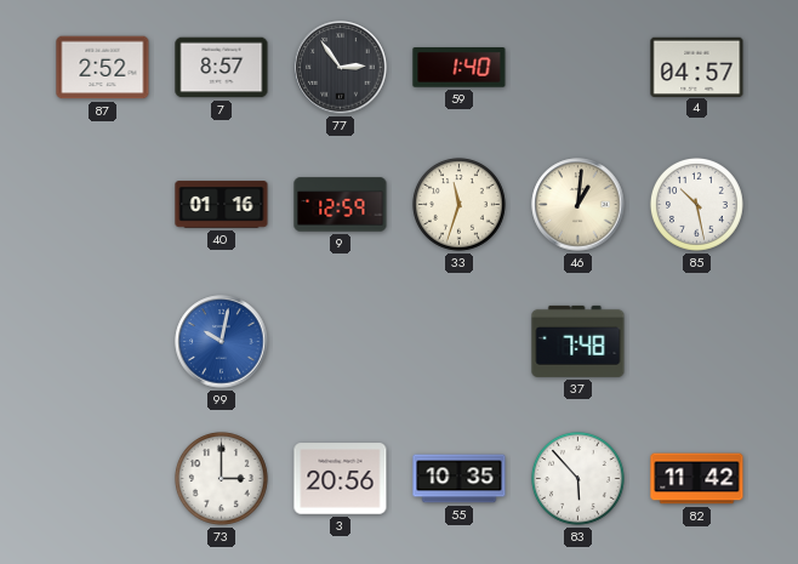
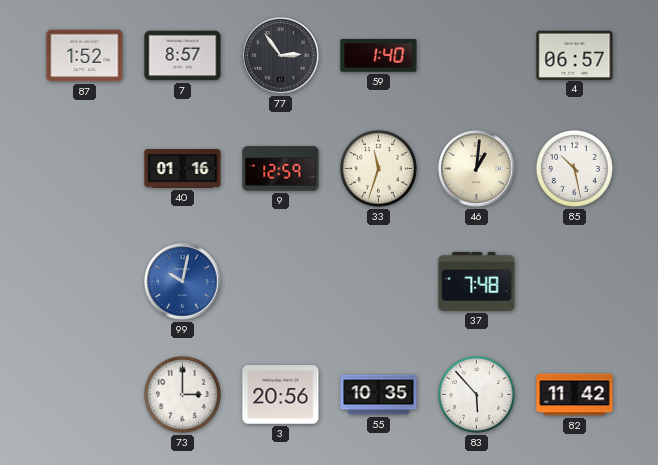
87: 2:52 -> 1:52
4: 04:57 -> 06:57
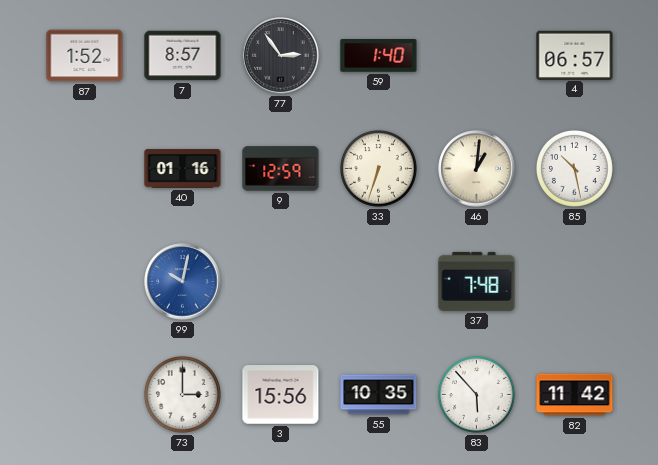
33: 11:33 -> 6:33
3: 20:56 -> 15:56
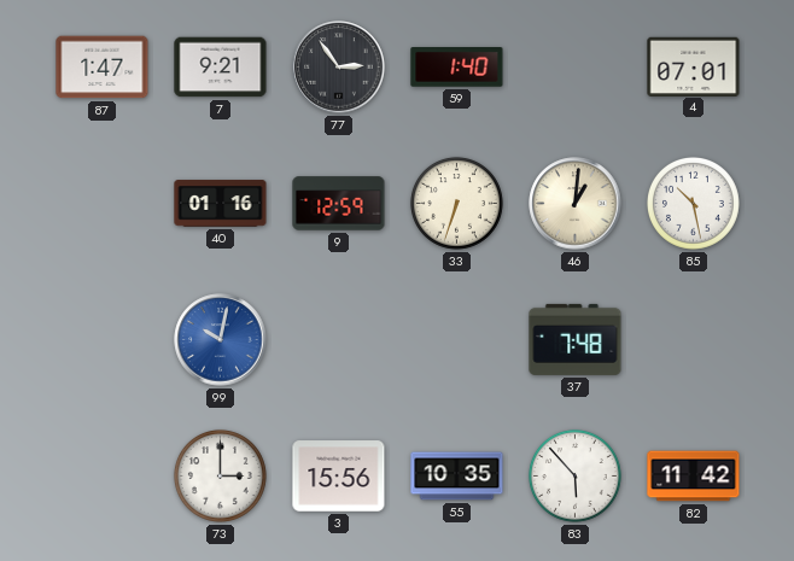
87: 1:52 -> 1:47
7: 8:57 -> 9:21
4: 06:57 -> 07:01
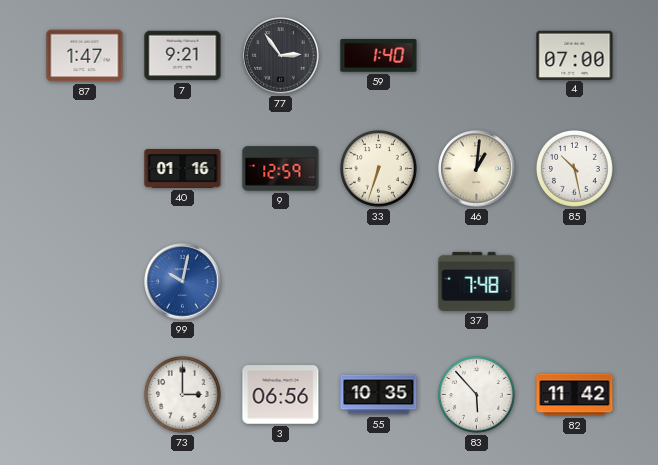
4: 07:01 -> 07:00
3: 15:56 -> 06:56
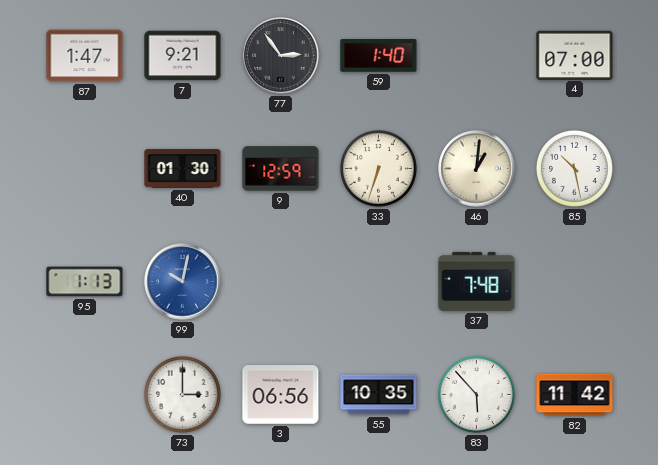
40: 01:16 -> 01:30
95: none -> 1:13
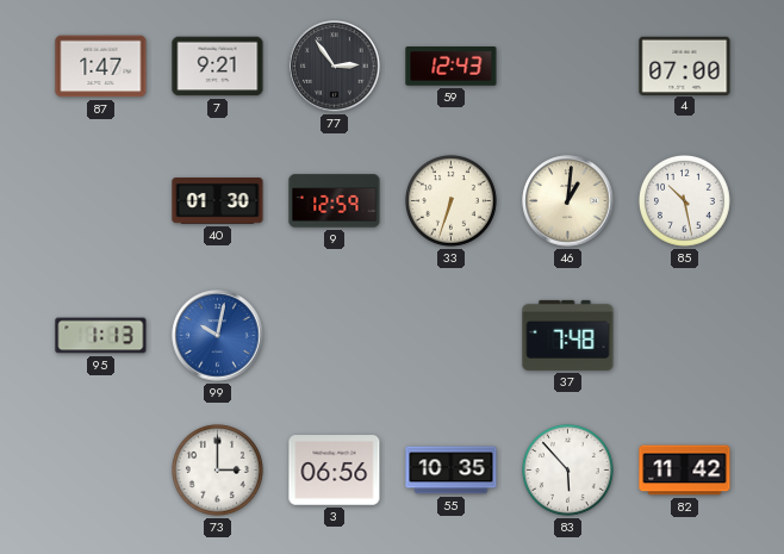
59: 1:40 -> 12:43
